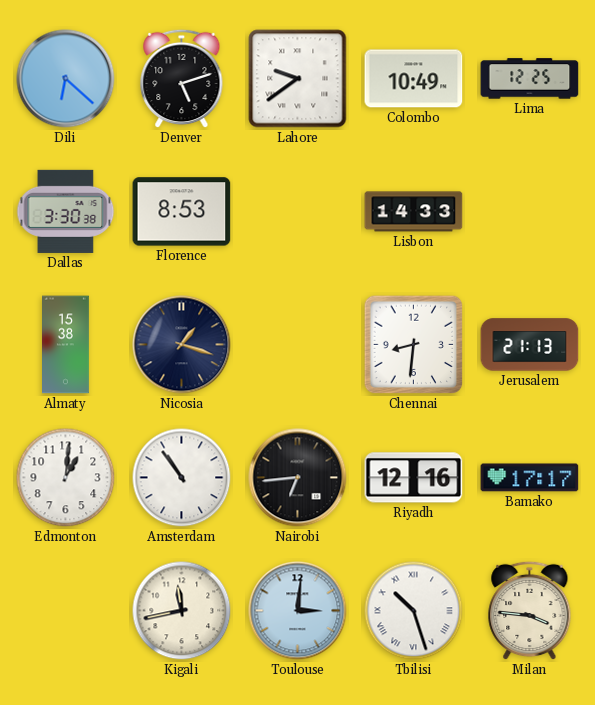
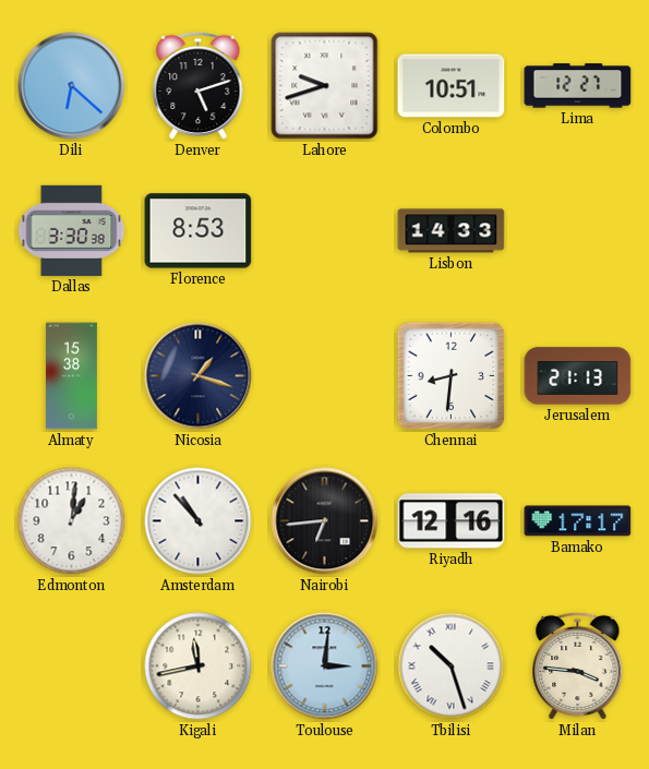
Lahore: 9:39 -> 9:42
Colombo: 10:49 -> 10:51
Lima: 12:25 -> 12:27
Amsterdam: 10:54 -> 10:53
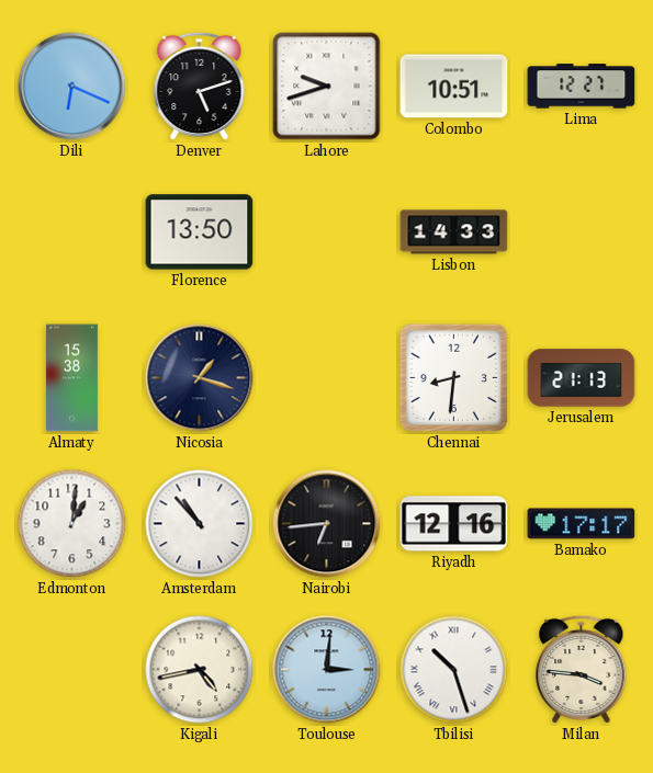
Dili: 6:22 -> 6:19
Dallas: 3:30 -> none
Florence: 8:53 -> 13:50
Kigali: 11:43 -> 4:43
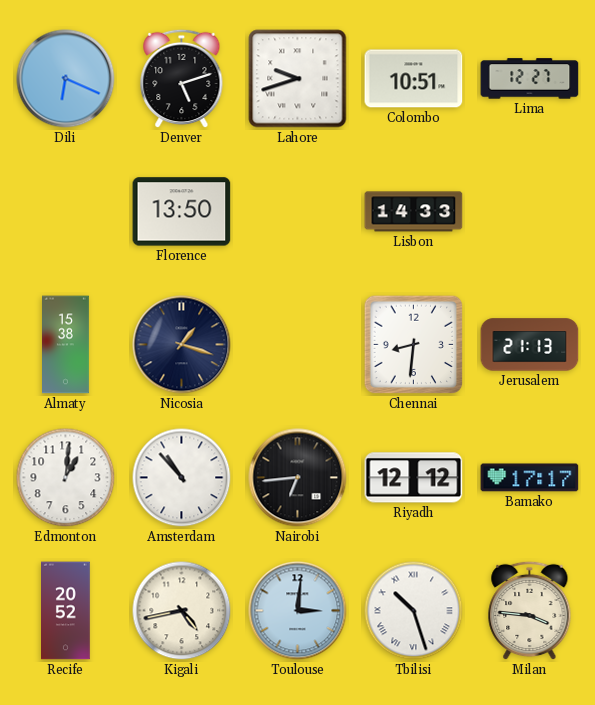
Riyadh: 12:16 -> 12:12
Recife: none -> 20:52
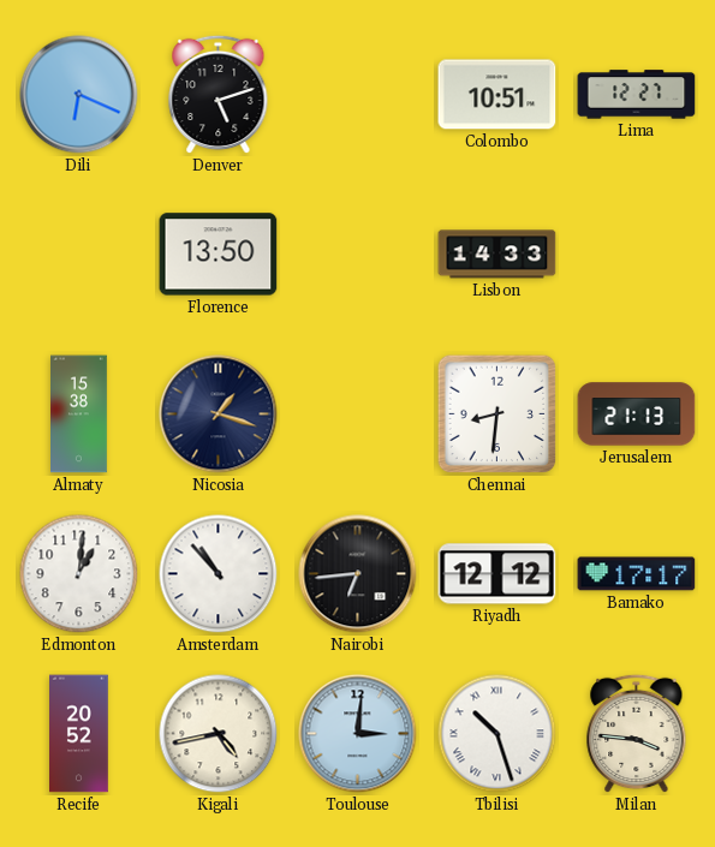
Lahore: 9:42 -> none
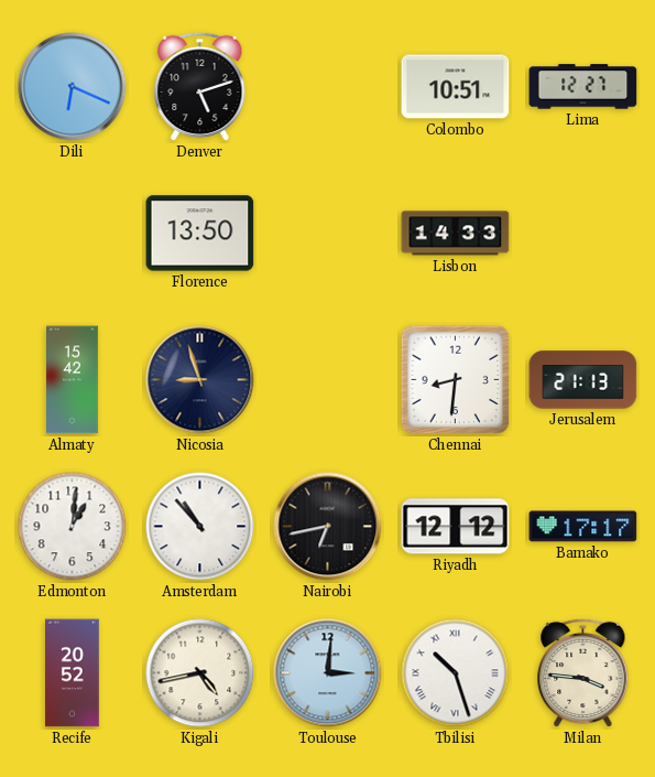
Almaty: 15:38 -> 15:42
Nicosia: 1:18 -> 8:57
Nairobi: 6:44 -> 6:43
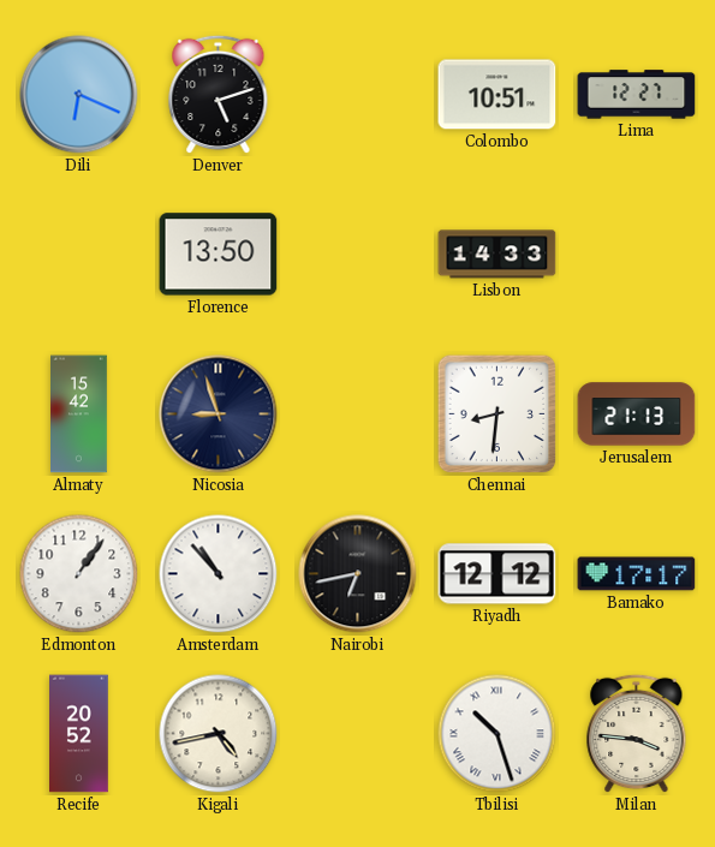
Edmonton: 1:01 -> 1:06
Toulouse: 3:01 -> none
